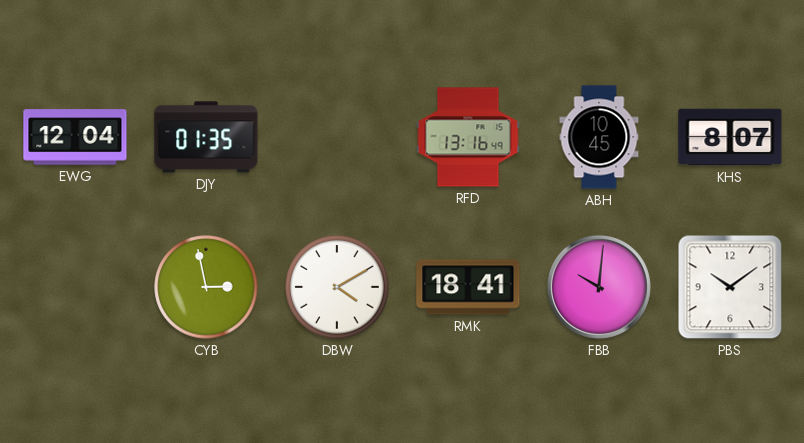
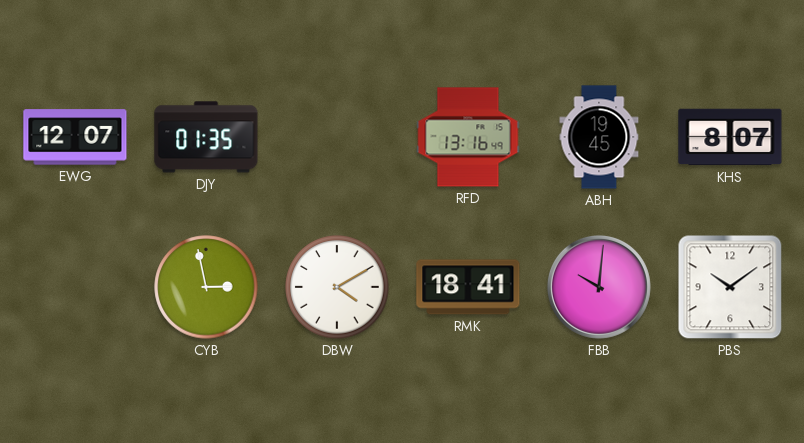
EWG: 12:04 -> 12:07
ABH: 10:45 -> 19:45
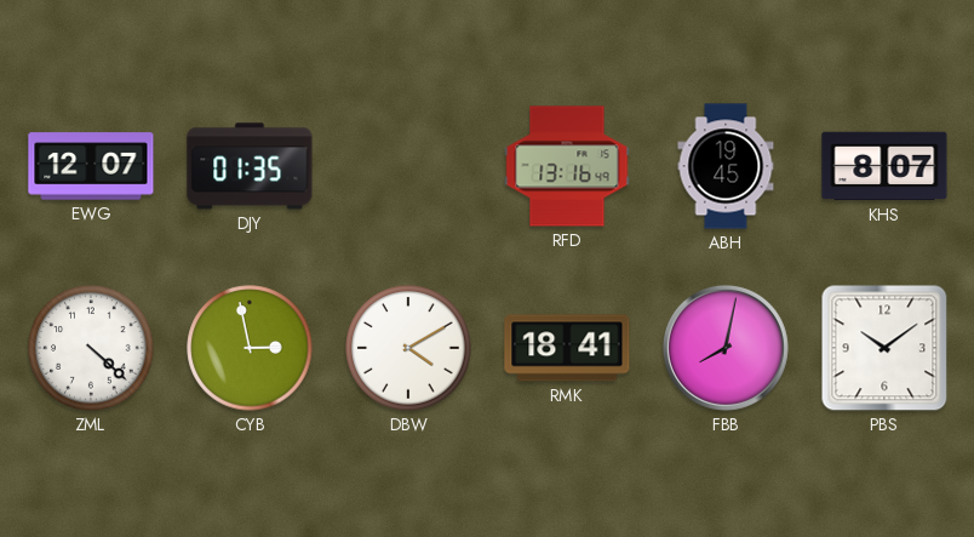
ZML: none -> 4:22
FBB: 10:01 -> 8:02
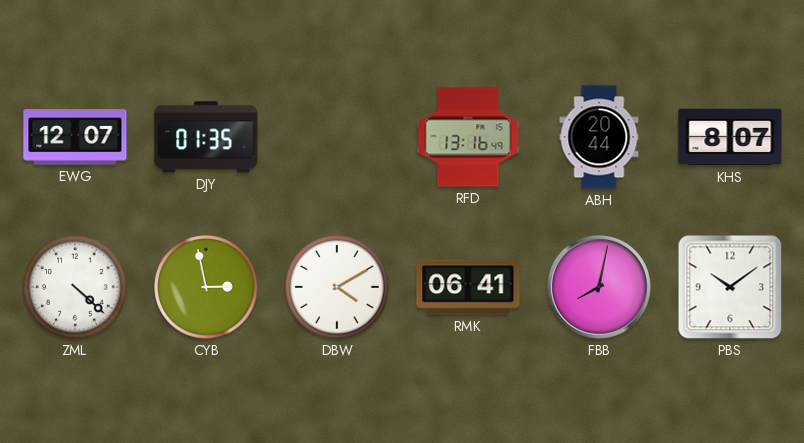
ABH: 19:45 -> 20:44
RMK: 18:41 -> 06:41
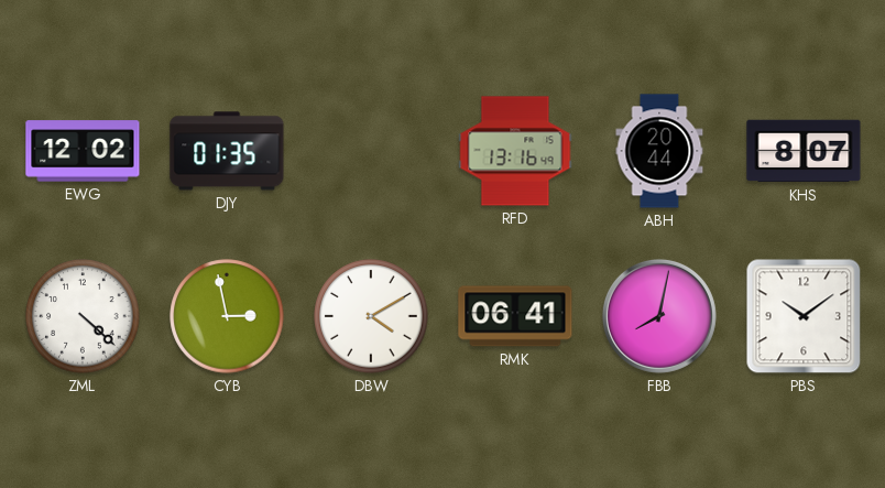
EWG: 12:07 -> 12:02
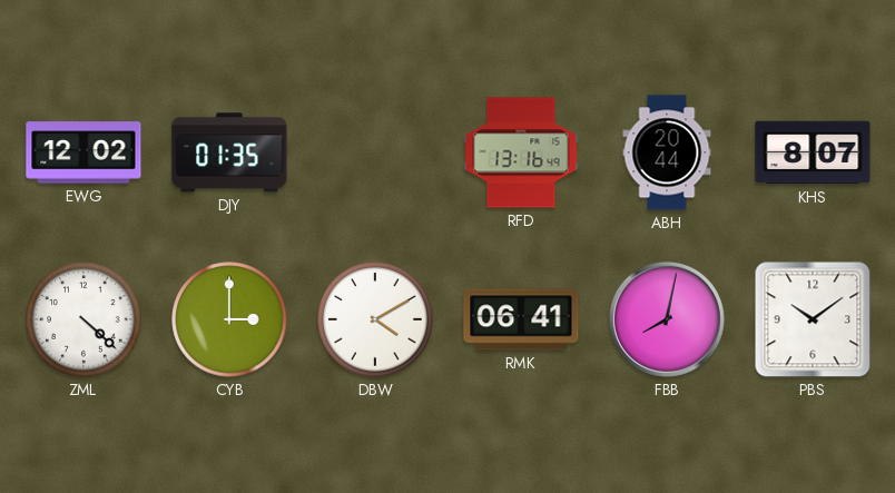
CYB: 2:58 -> 3:00
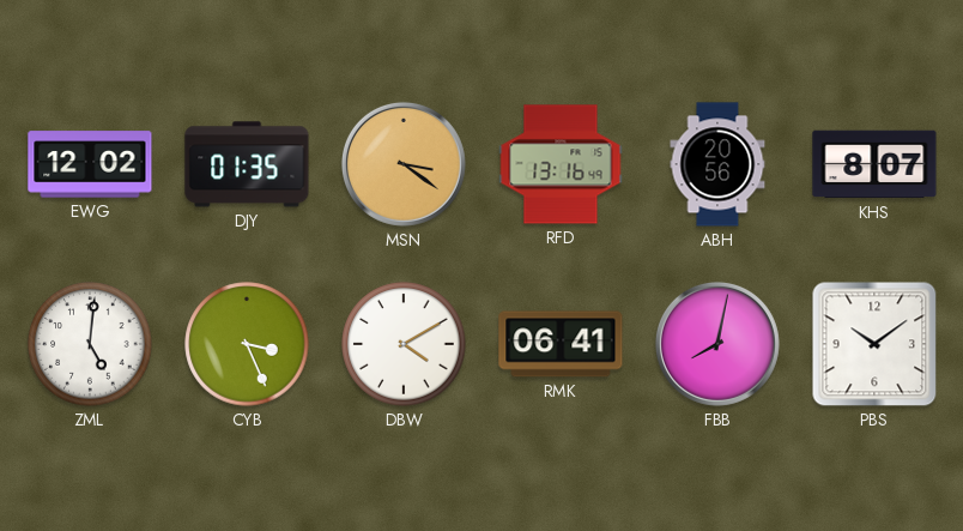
MSN: none -> 3:21
ABH: 20:44 -> 20:56
ZML: 4:22 -> 5:01
CYB: 3:00 -> 3:26
